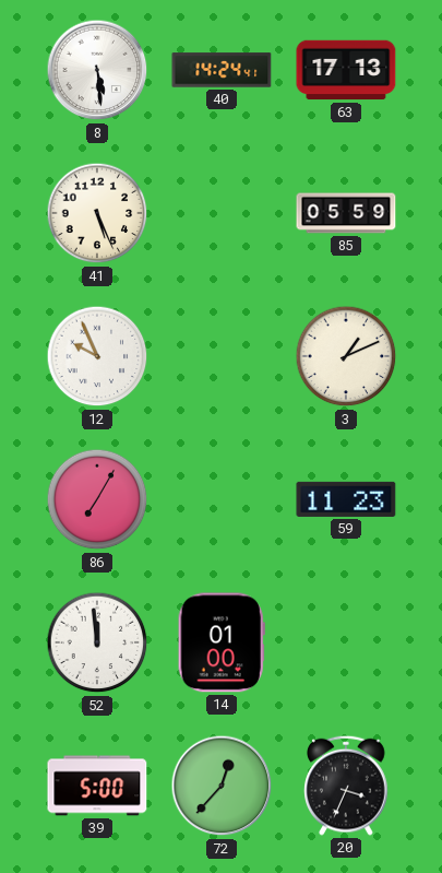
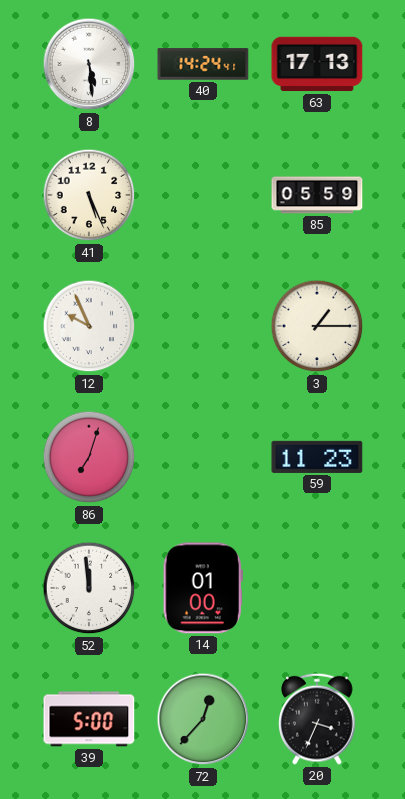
3: 1:11 -> 1:15
86: 7:05 -> 7:03
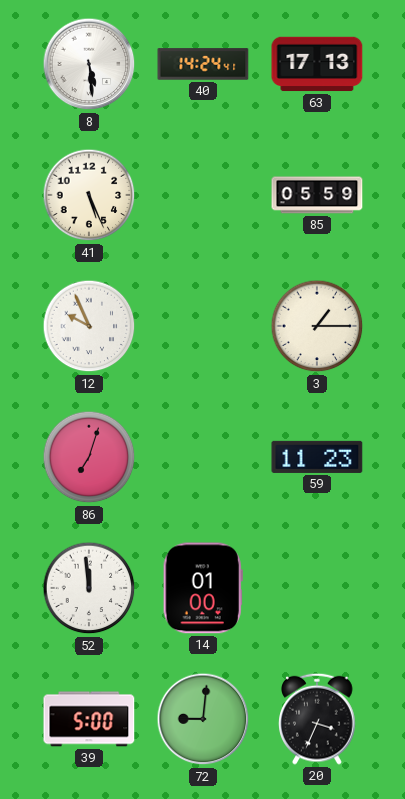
72: 12:37 -> 9:01
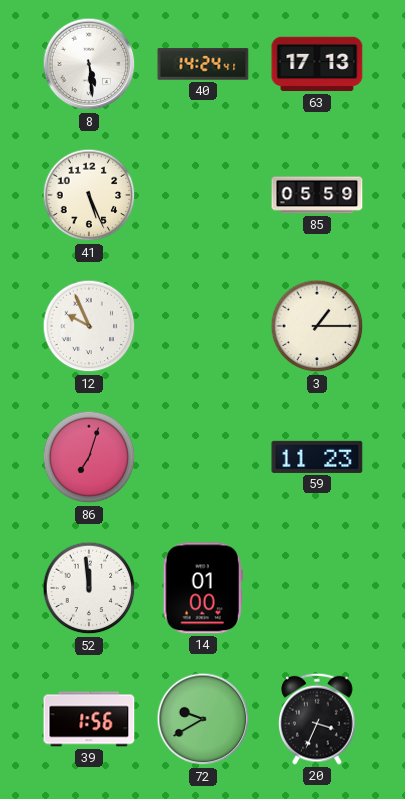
39: 5:00 -> 1:56
72: 9:01 -> 9:40
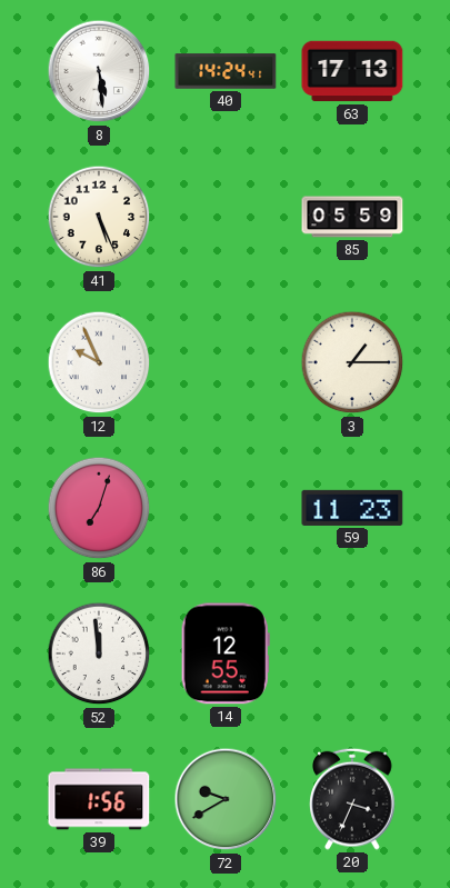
14: 01:00 -> 12:55
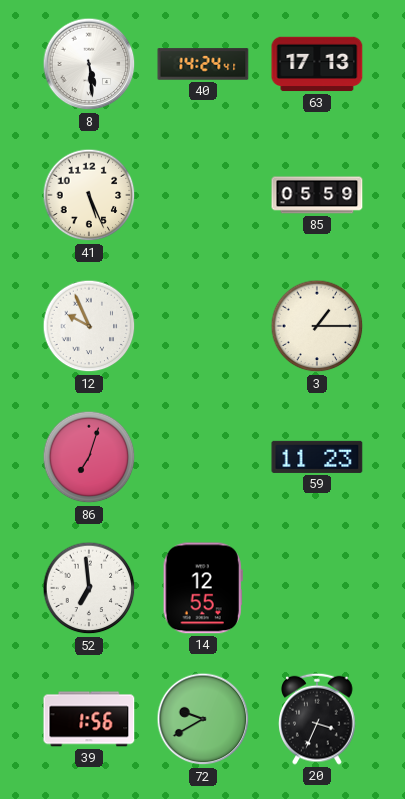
52: 11:59 -> 6:59
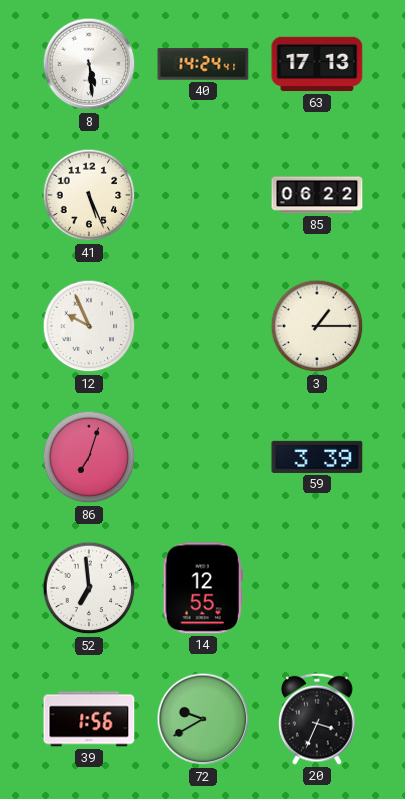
85: 05:59 -> 06:22
59: 11:23 -> 3:39
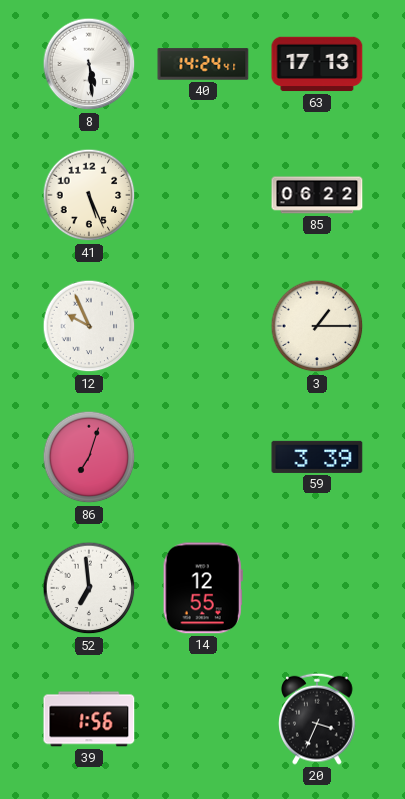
72: 9:40 -> none
